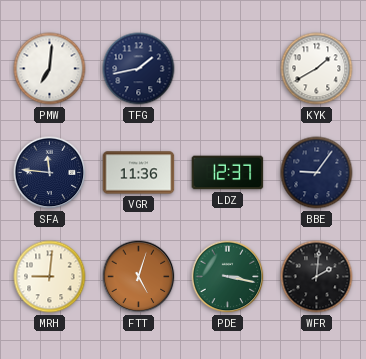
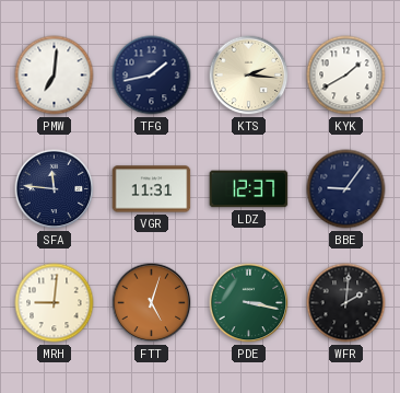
KTS: none -> 2:16
VGR: 11:36 -> 11:31
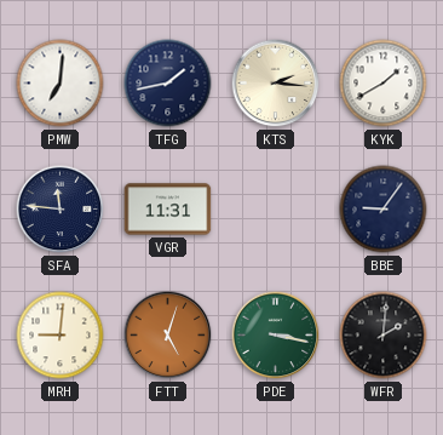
LDZ: 12:37 -> none
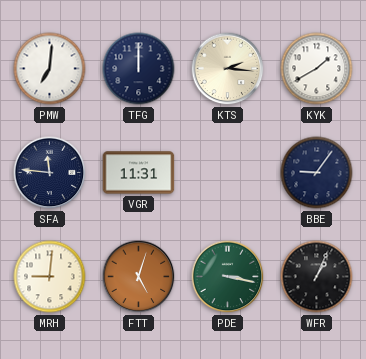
TFG: 1:43 -> 12:00
WFR: 2:01 -> 1:04
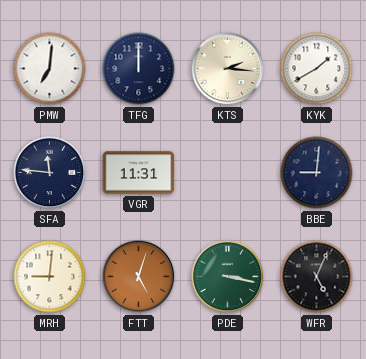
BBE: 9:06 -> 9:01
WFR: 1:04 -> 5:04
